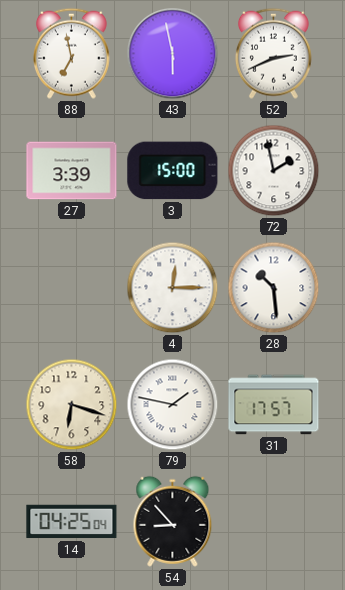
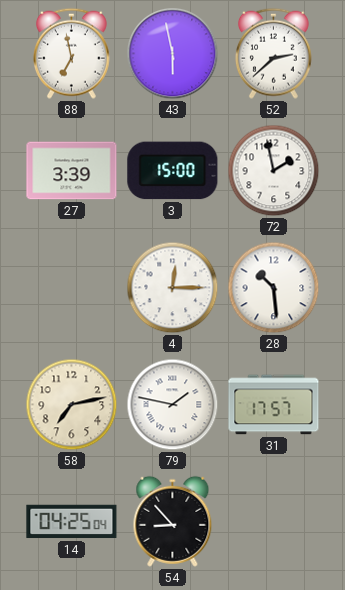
52: 2:41 -> 2:38
58: 6:18 -> 7:13
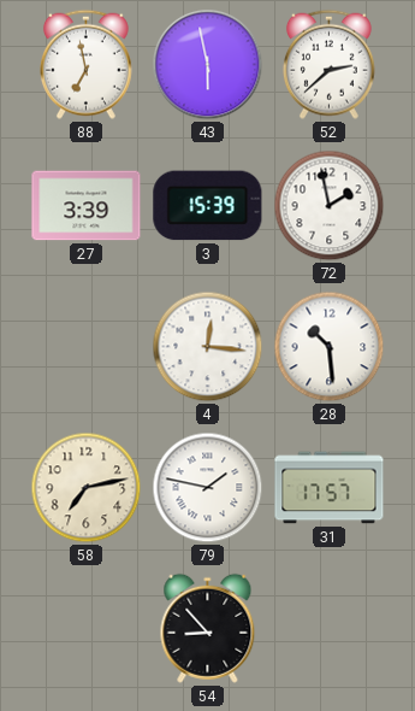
3: 15:00 -> 15:39
4: 12:15 -> 12:16
14: 04:25 -> none
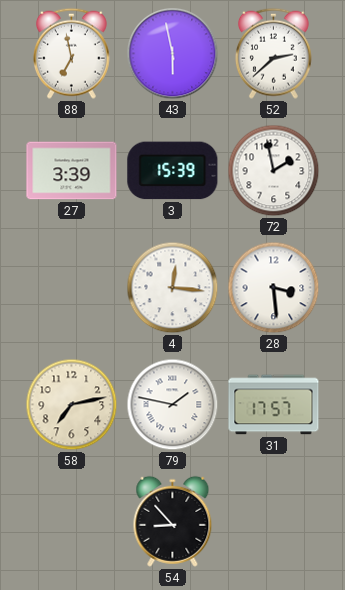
28: 10:29 -> 3:29
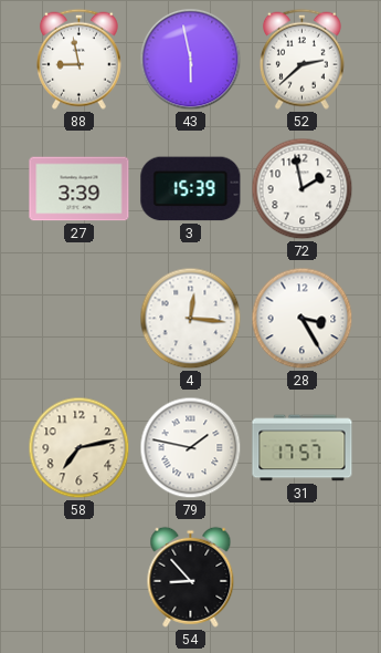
88: 6:58 -> 8:58
28: 3:29 -> 3:25
